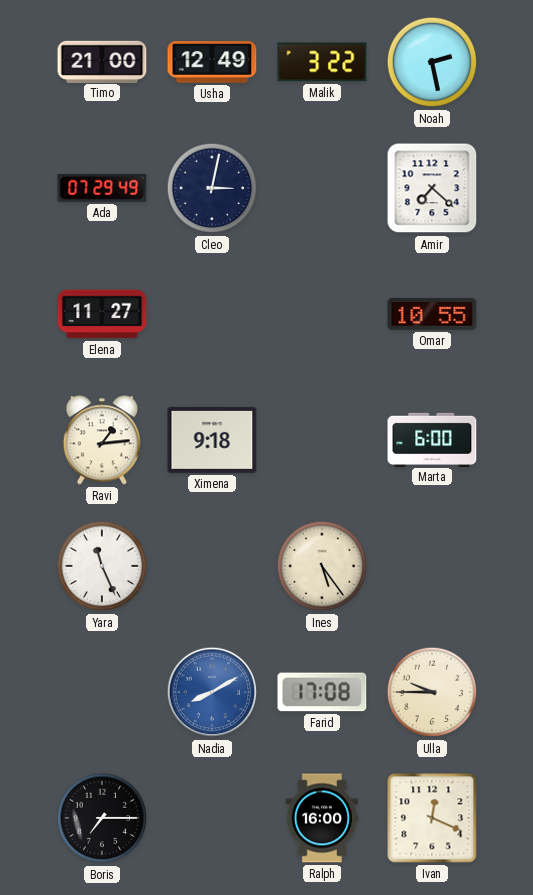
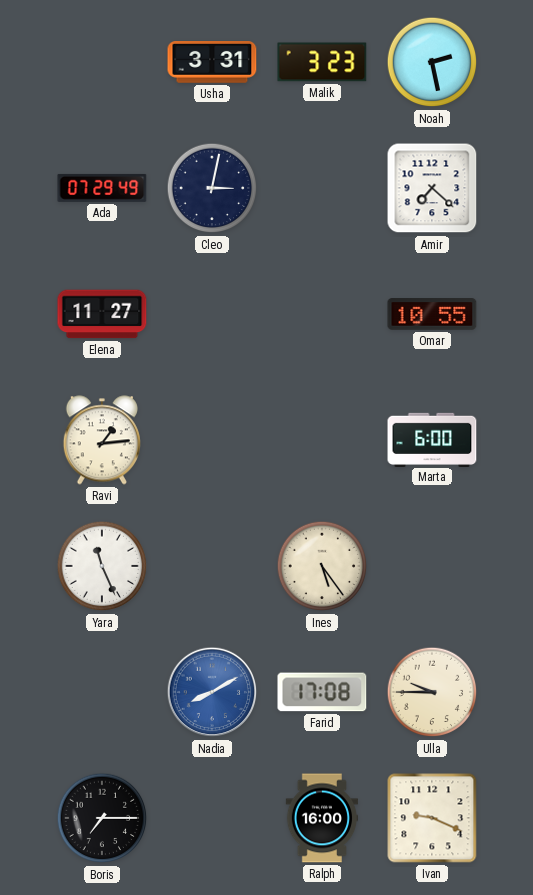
Timo: 21:00 -> none
Usha: 12:49 -> 3:31
Malik: 3:22 -> 3:23
Ximena: 9:18 -> none
Ivan: 12:19 -> 9:19
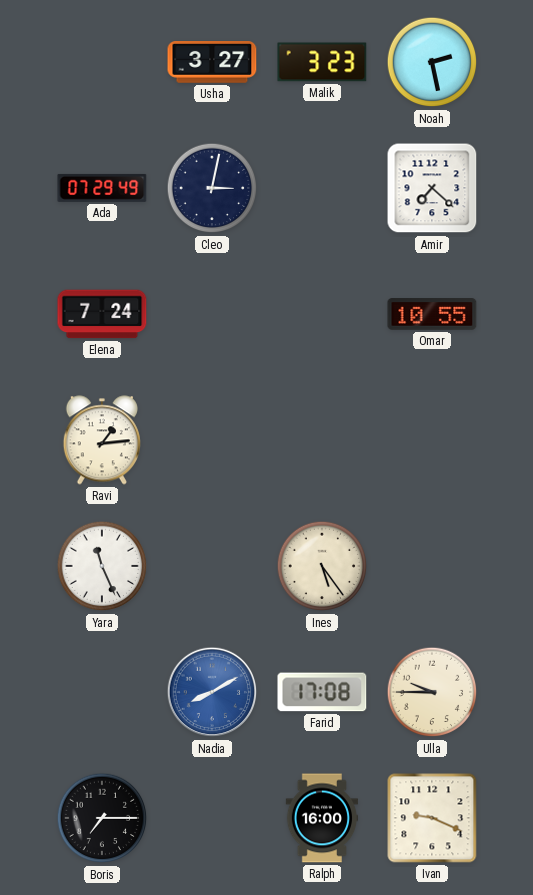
Usha: 3:31 -> 3:27
Elena: 11:27 -> 7:24
Marta: 6:00 -> none
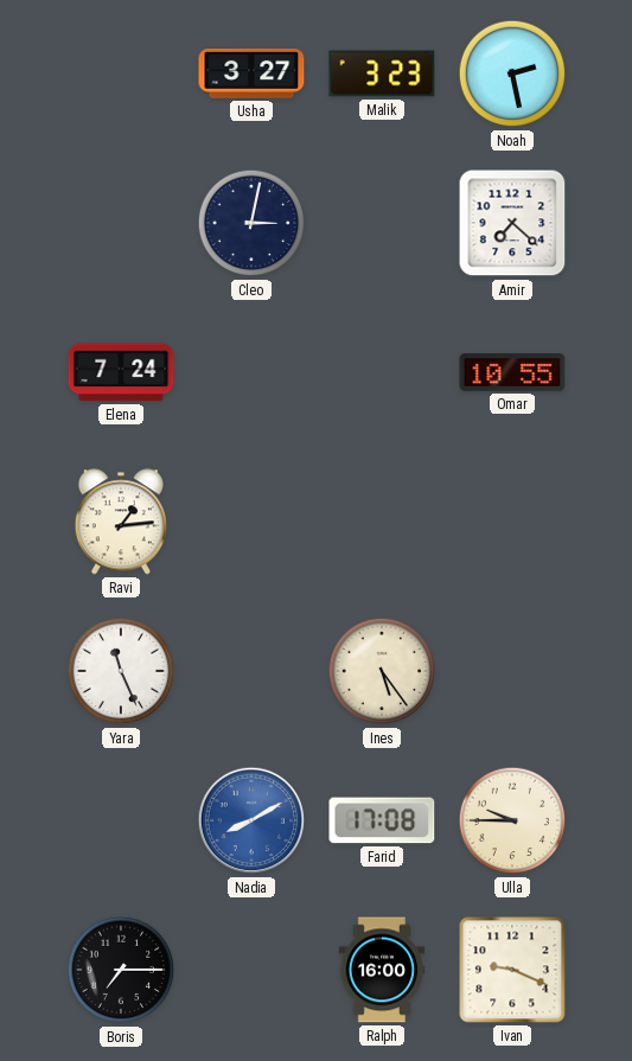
Ada: 07:29 -> none
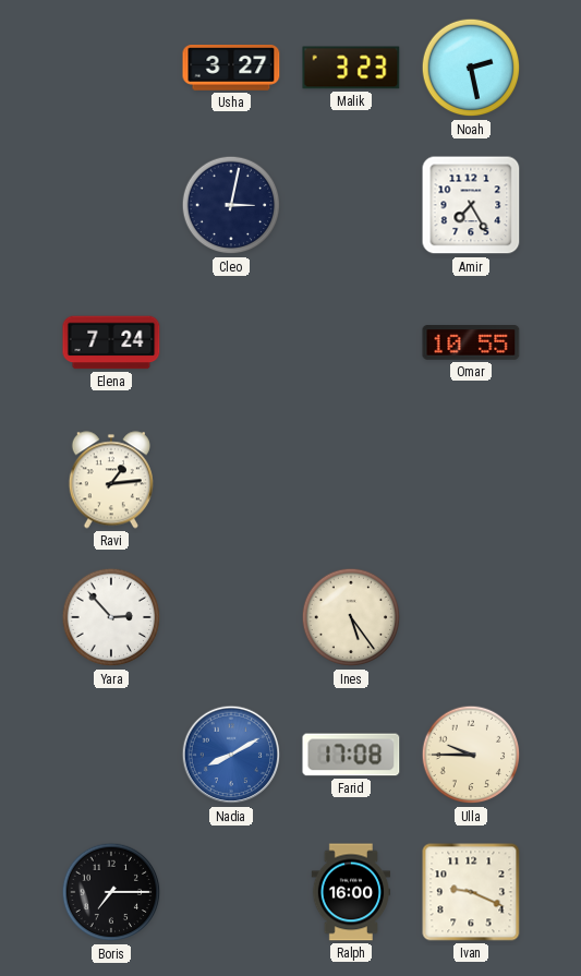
Amir: 7:22 -> 7:25
Yara: 11:26 -> 2:53
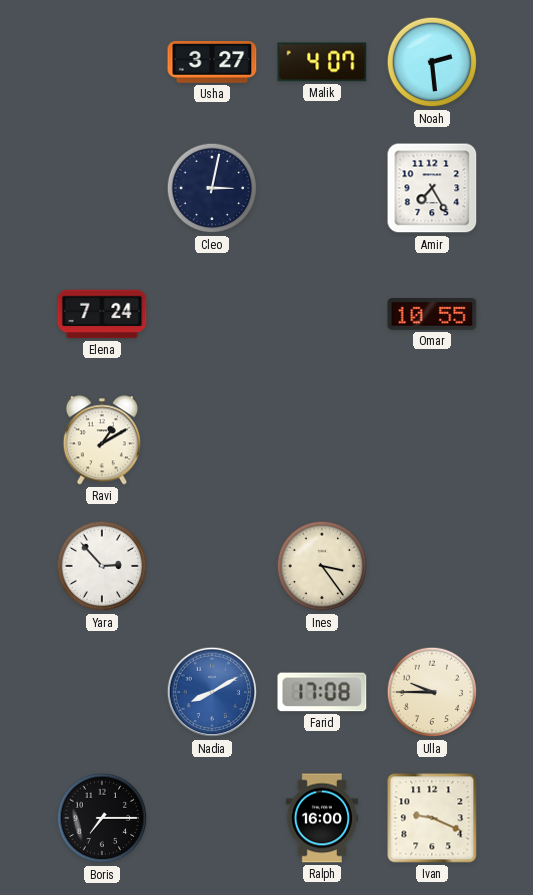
Malik: 3:23 -> 4:07
Noah: 2:28 -> 2:29
Ravi: 1:14 -> 1:10
Ines: 5:24 -> 3:24
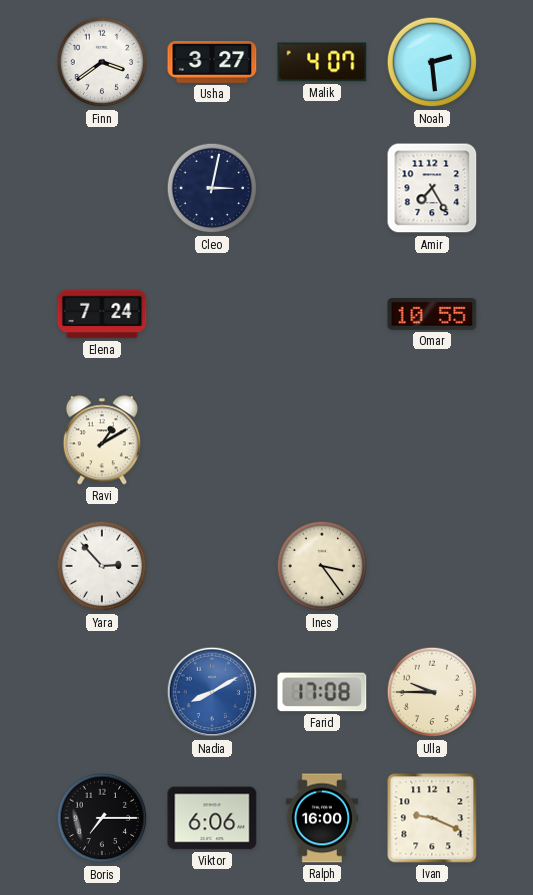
Finn: none -> 3:39
Viktor: none -> 6:06
